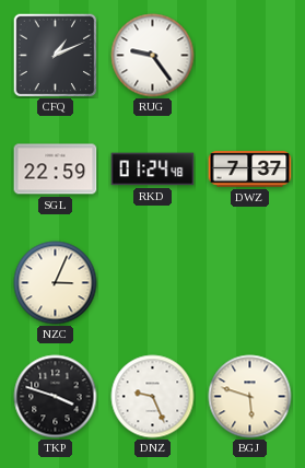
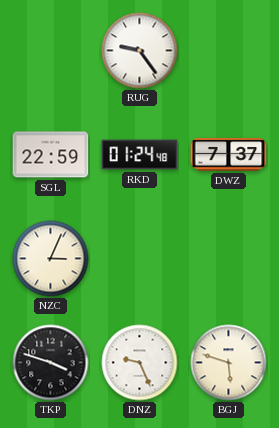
CFQ: 1:11 -> none
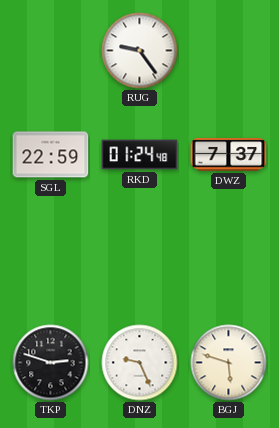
NZC: 3:04 -> none
TKP: 3:48 -> 2:48
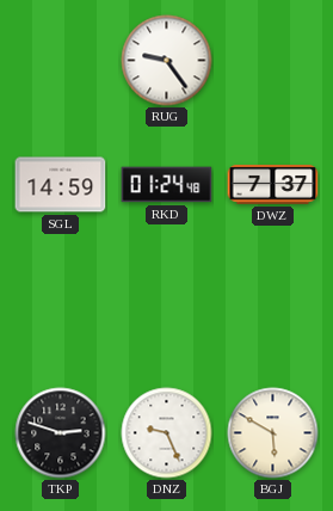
SGL: 22:59 -> 14:59
BGJ: 5:48 -> 5:50
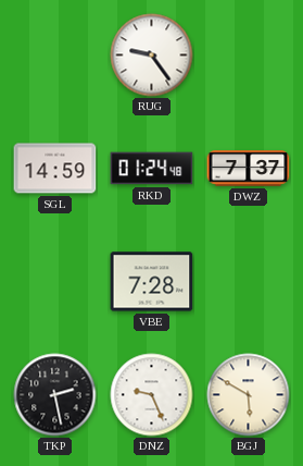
VBE: none -> 7:28
TKP: 2:48 -> 2:28
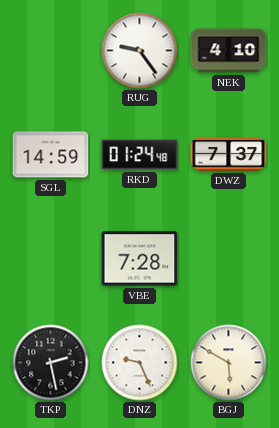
NEK: none -> 4:10
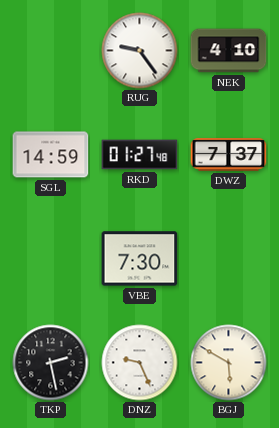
RKD: 01:24 -> 01:27
VBE: 7:28 -> 7:30
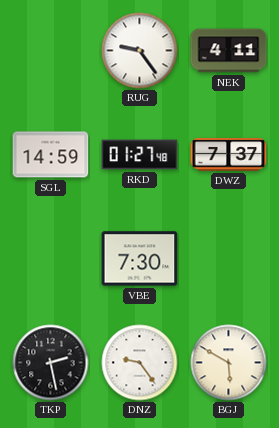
NEK: 4:10 -> 4:11
DNZ: 9:26 -> 9:24
